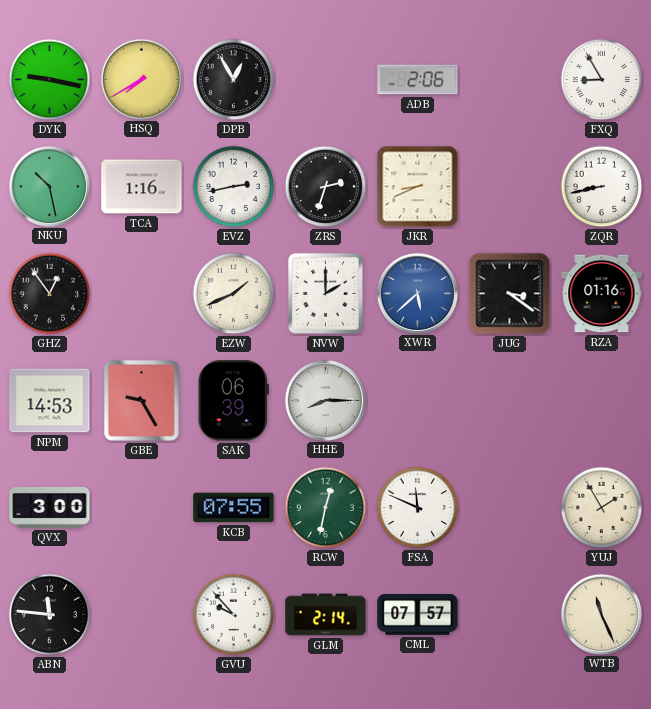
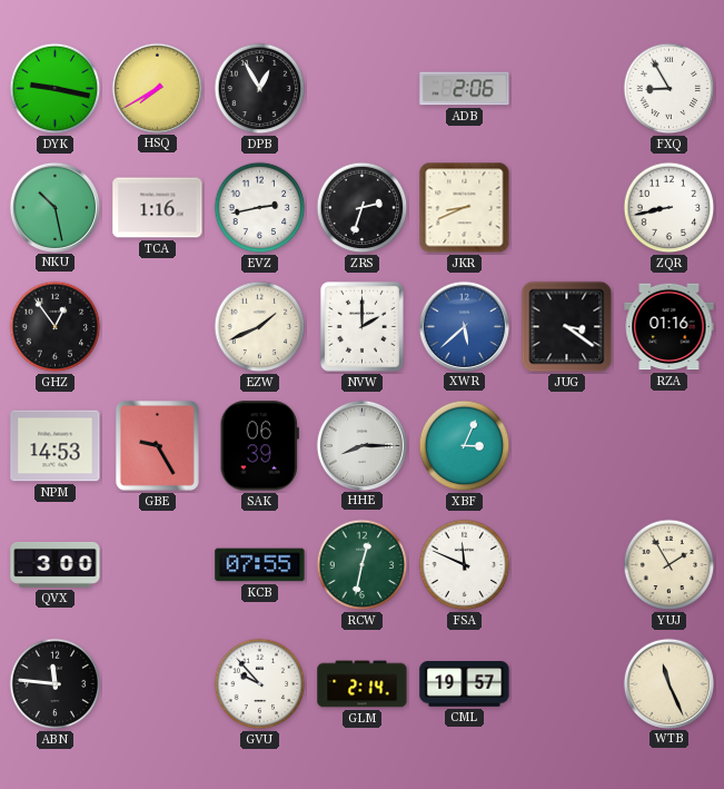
XBF: none -> 3:04
CML: 07:57 -> 19:57
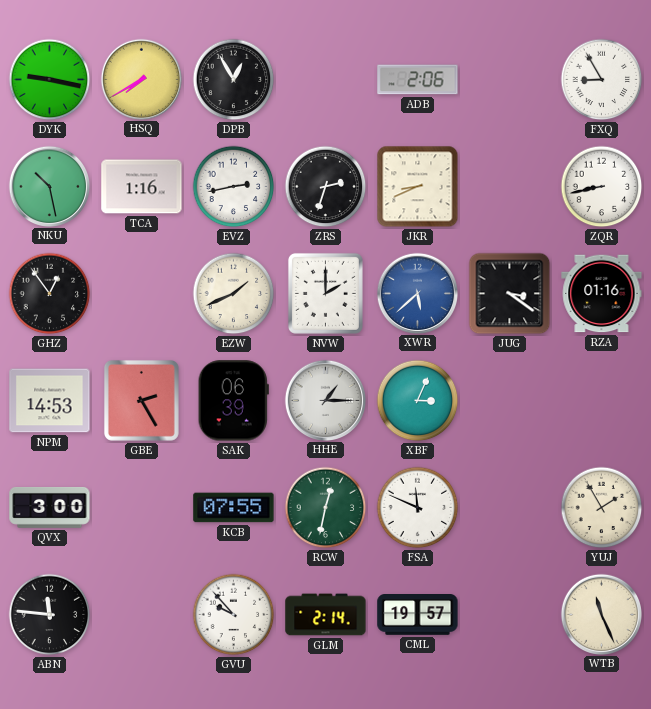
GBE: 9:25 -> 2:25
HHE: 8:15 -> 1:15
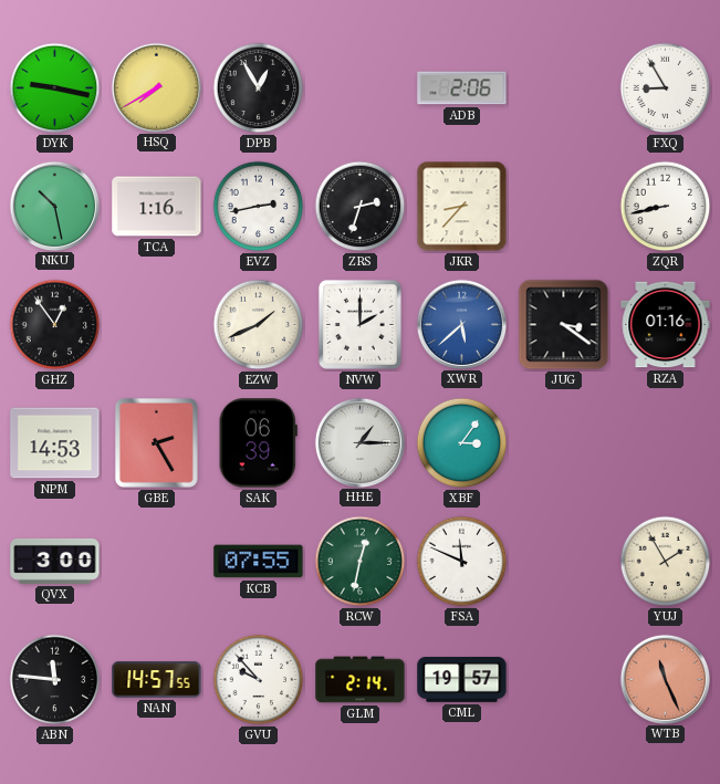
JKR: 8:41 -> 8:37
XBF: 3:04 -> 3:06
NAN: none -> 14:57
WTB dial: cream -> salmon
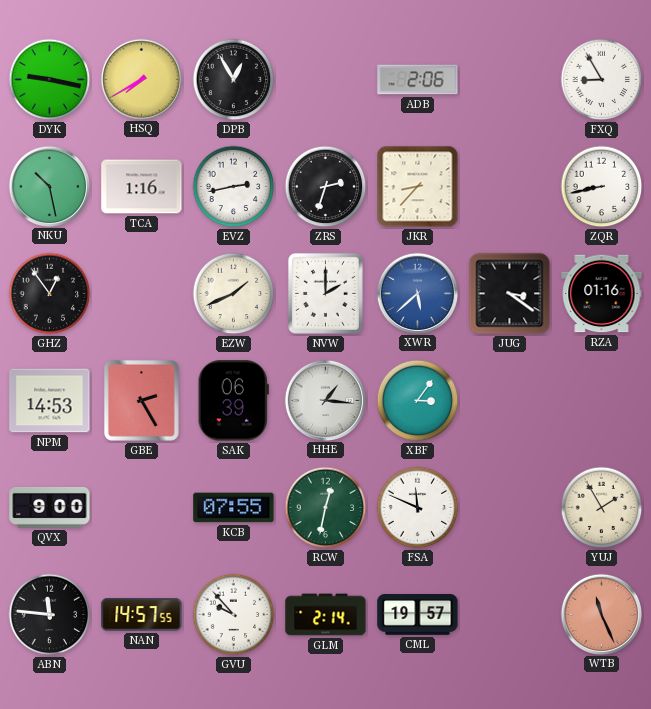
HHE: 1:15 -> 1:16
QVX: 3:00 -> 9:00
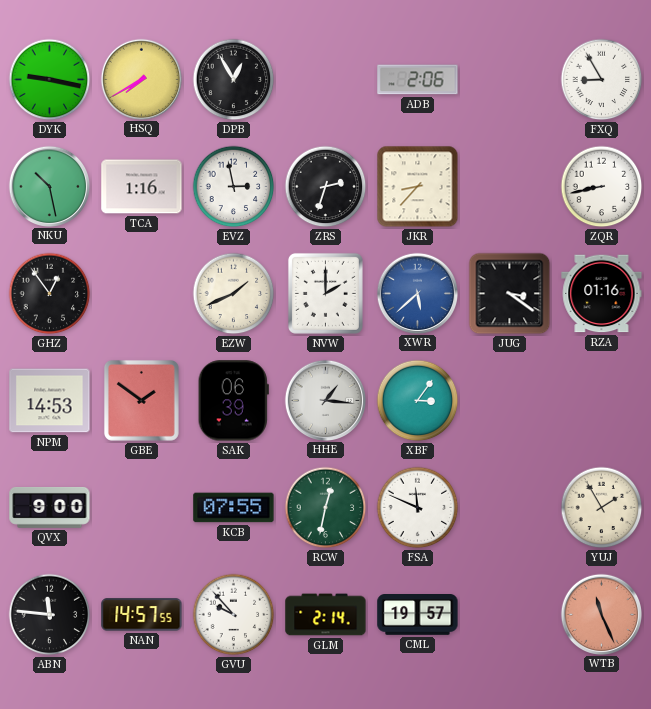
EVZ: 2:43 -> 2:58
GBE: 2:25 -> 1:51
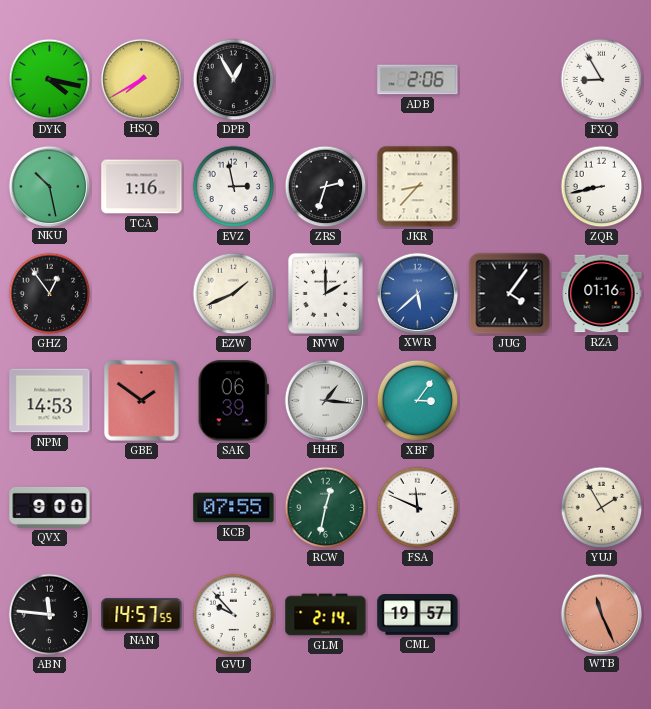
DYK: 9:17 -> 4:17
JUG: 3:21 -> 4:06
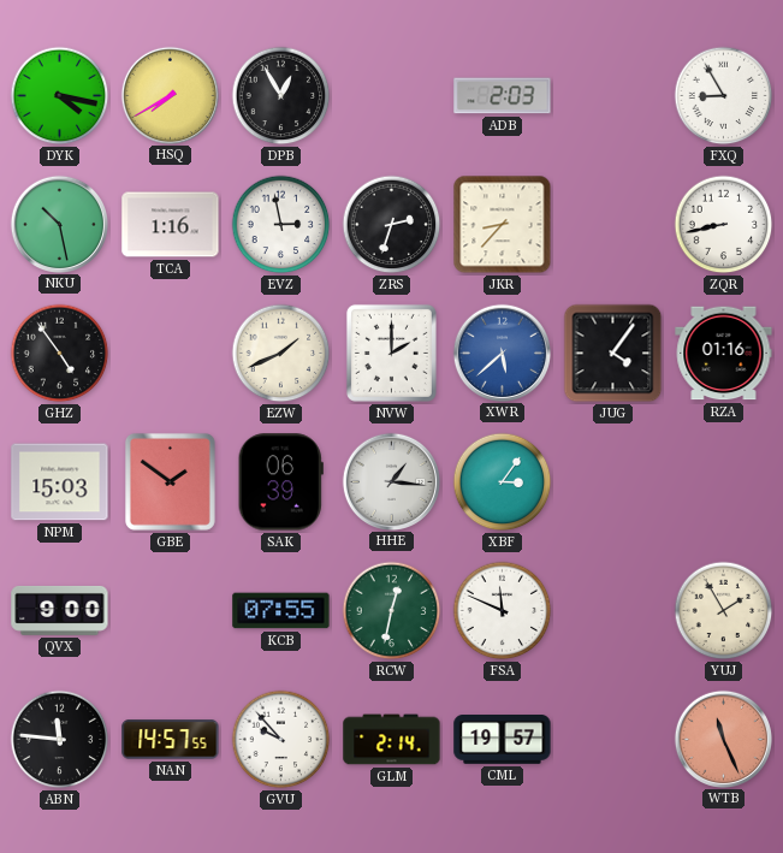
ADB: 2:06 -> 2:03
GHZ: 12:54 -> 4:54
NPM: 14:53 -> 15:03
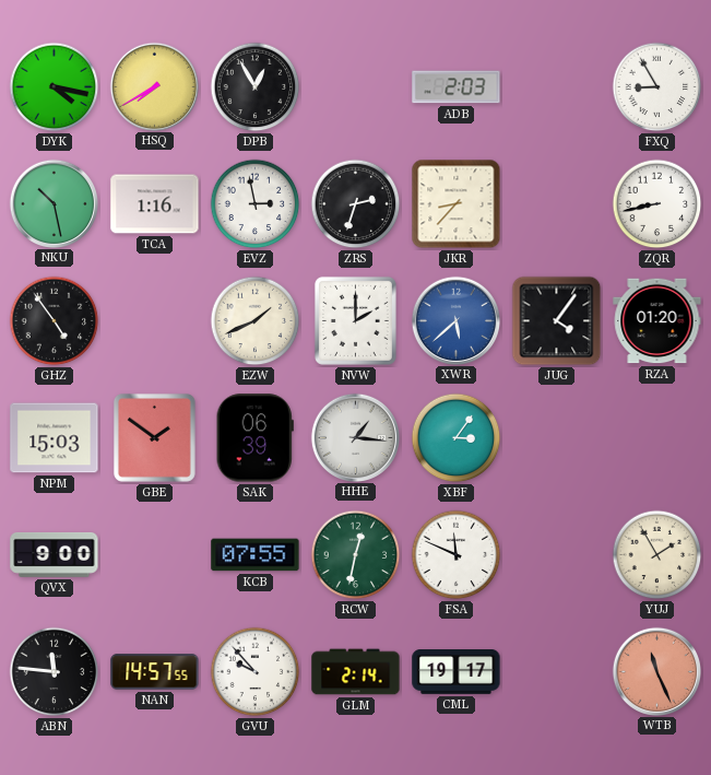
RZA: 01:16 -> 01:20
CML: 19:57 -> 19:17
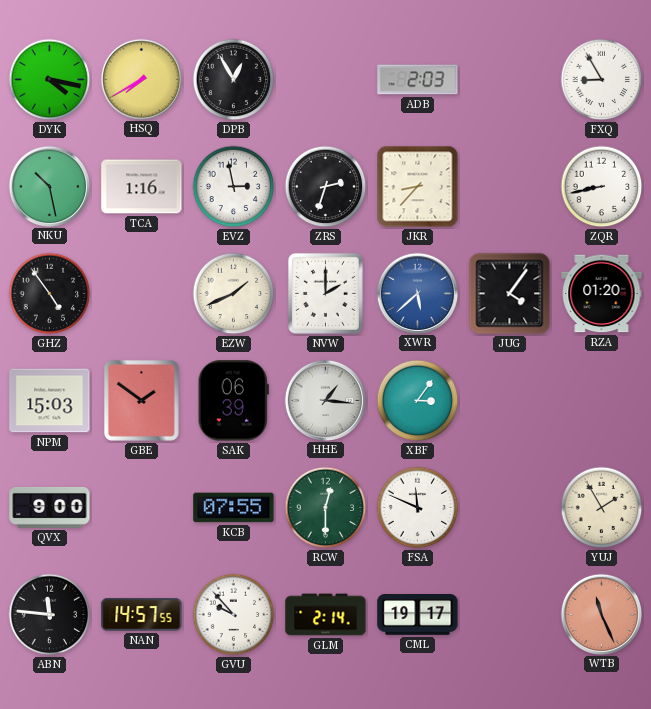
RCW: 12:32 -> 12:30
